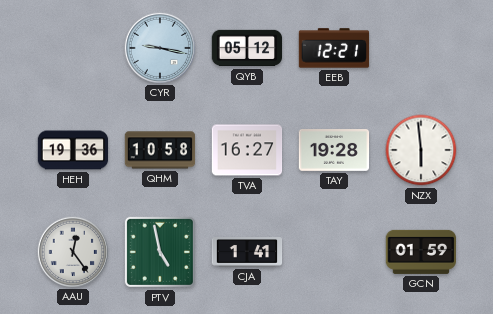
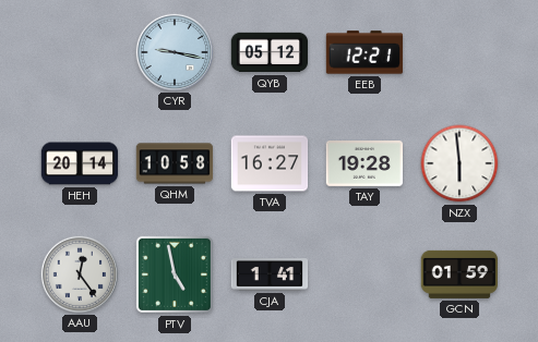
HEH: 19:36 -> 20:14
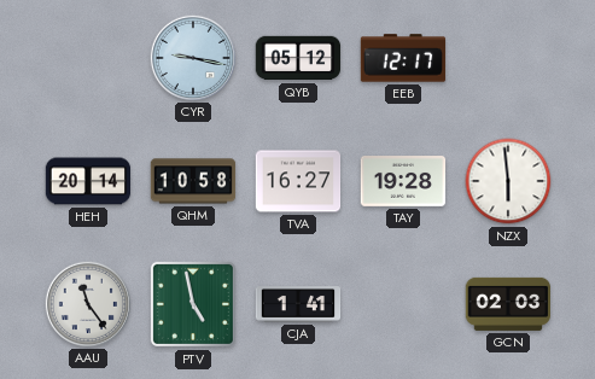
EEB: 12:21 -> 12:17
AAU: 12:24 -> 11:24
GCN: 01:59 -> 02:03
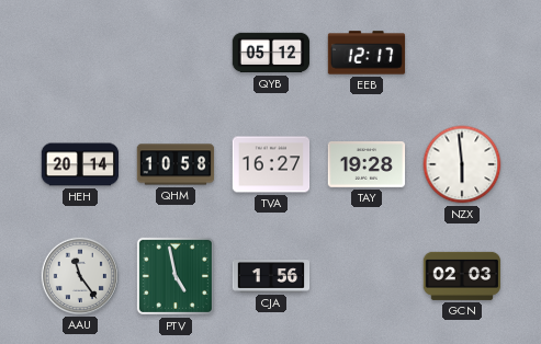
CYR: 9:17 -> none
CJA: 1:41 -> 1:56
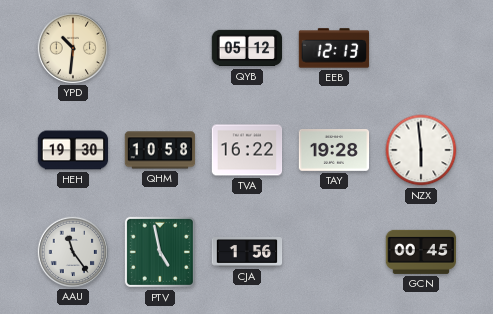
YPD: none -> 10:31
EEB: 12:17 -> 12:13
HEH: 20:14 -> 19:30
TVA: 16:27 -> 16:22
GCN: 02:03 -> 00:45
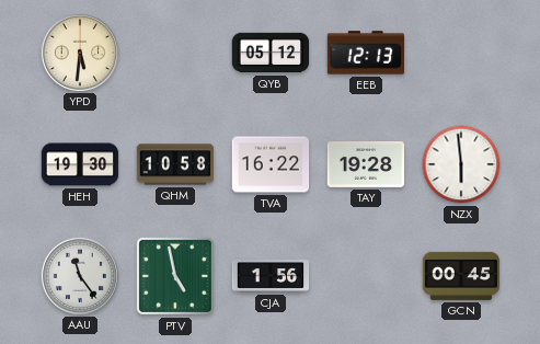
YPD: 10:31 -> 5:31
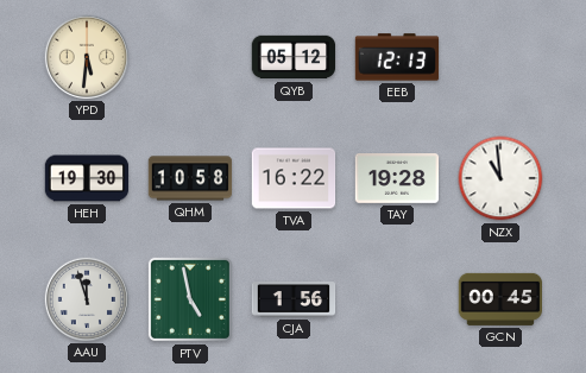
NZX: 5:59 -> 10:59
AAU: 11:24 -> 11:57
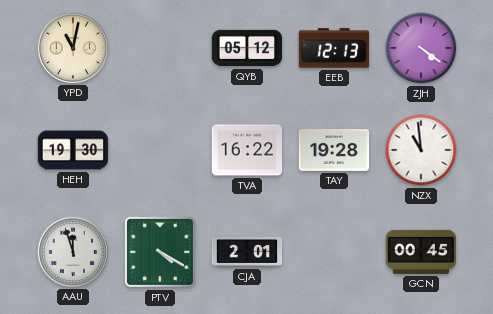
YPD: 5:31 -> 11:02
ZJH: none -> 4:21
QHM: 10:58 -> none
PTV: 4:58 -> 4:20
CJA: 1:56 -> 2:01
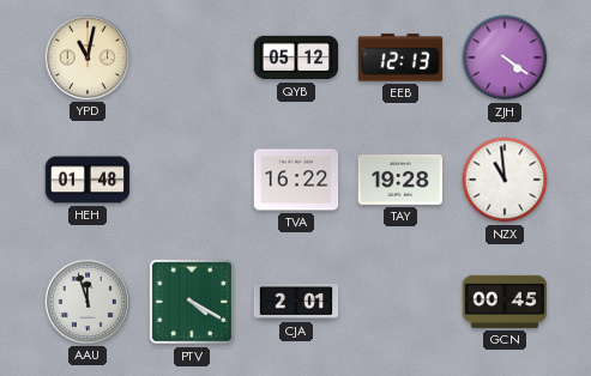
HEH: 19:30 -> 01:48
